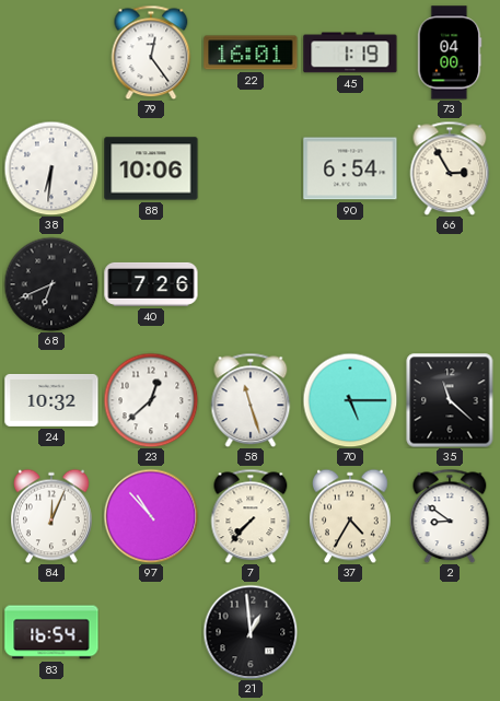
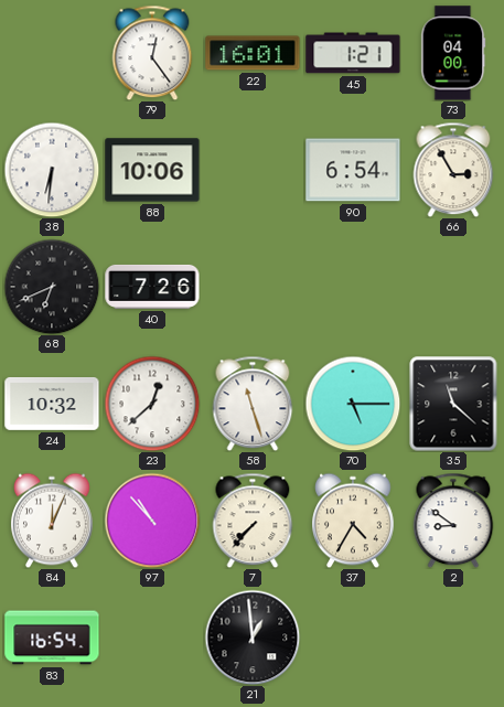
45: 1:19 -> 1:21
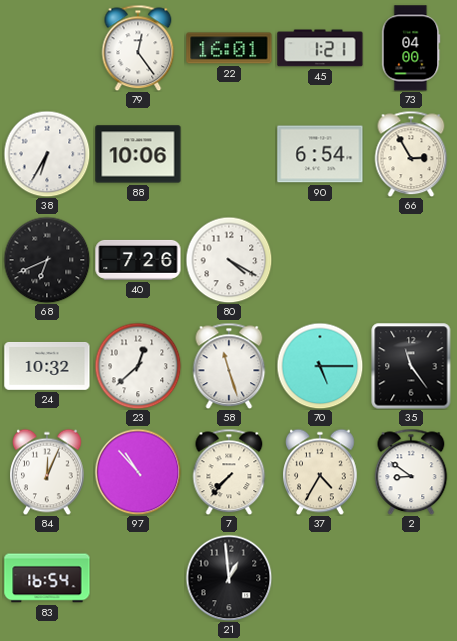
38: 6:31 -> 6:35
80: none -> 4:20
35: 11:22 -> 11:24
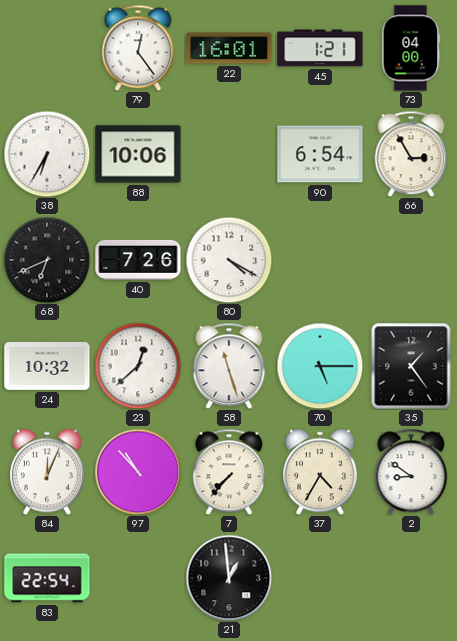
35: 11:24 -> 1:24
83: 16:54 -> 22:54
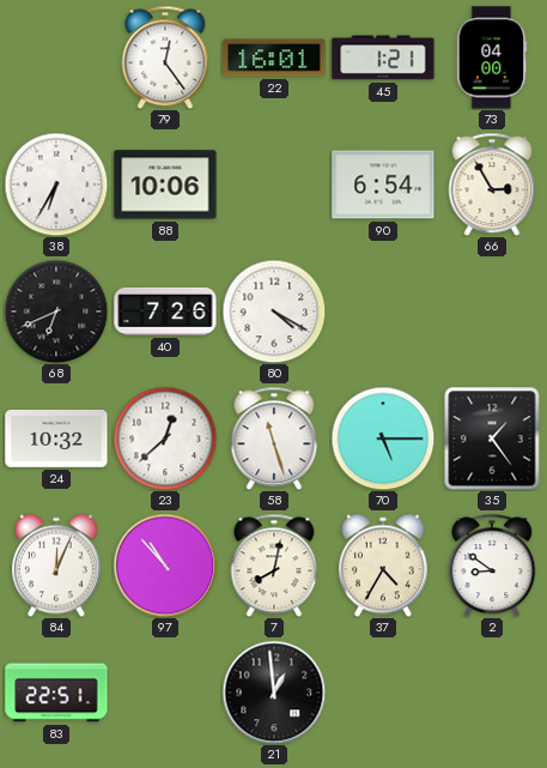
7: 7:37 -> 8:02
83: 22:54 -> 22:51
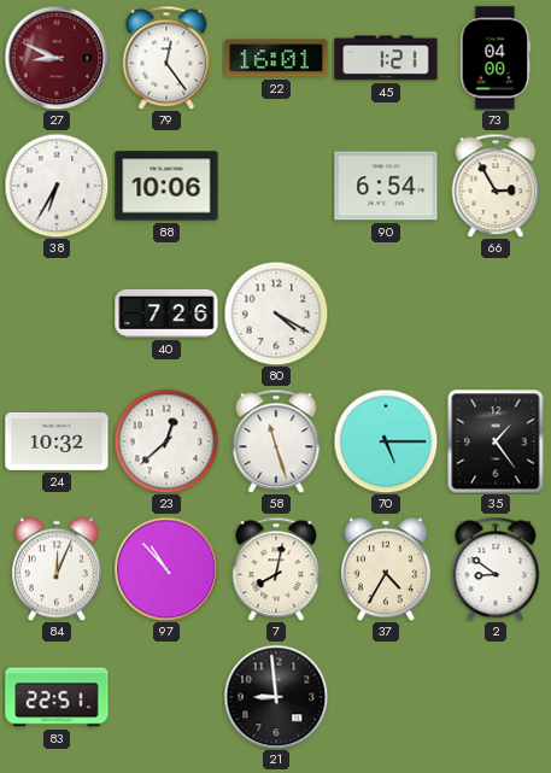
27: none -> 8:49
68: 6:41 -> none
21: 12:59 -> 8:59
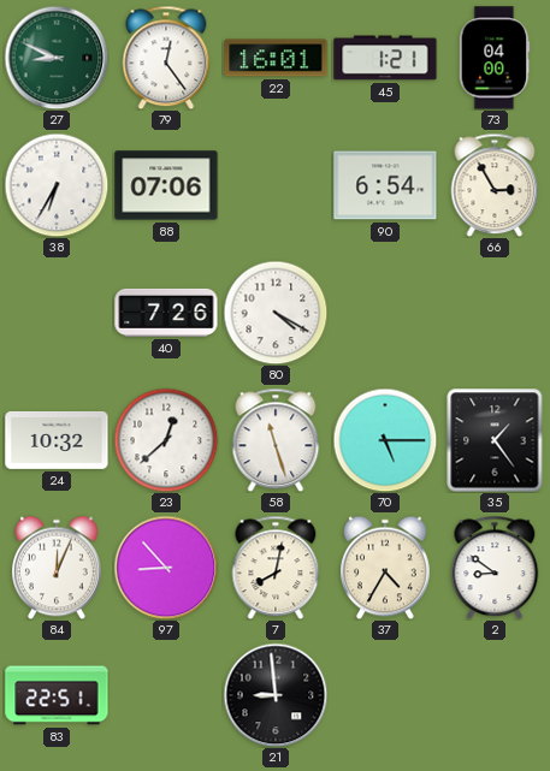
27 dial: burgundy -> green
88: 10:06 -> 07:06
97: 10:53 -> 8:53
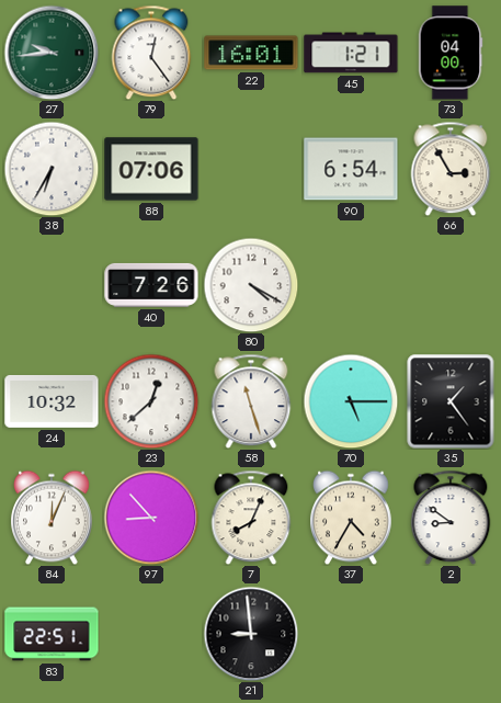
27: 8:49 -> 9:44
7: 8:02 -> 8:04
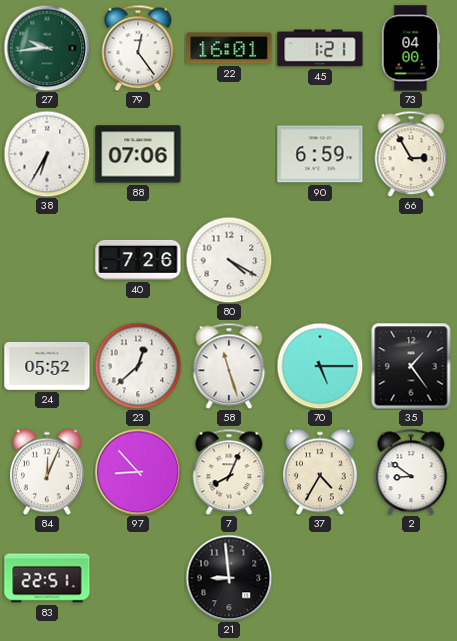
90: 6:54 -> 6:59
24: 10:32 -> 05:52
